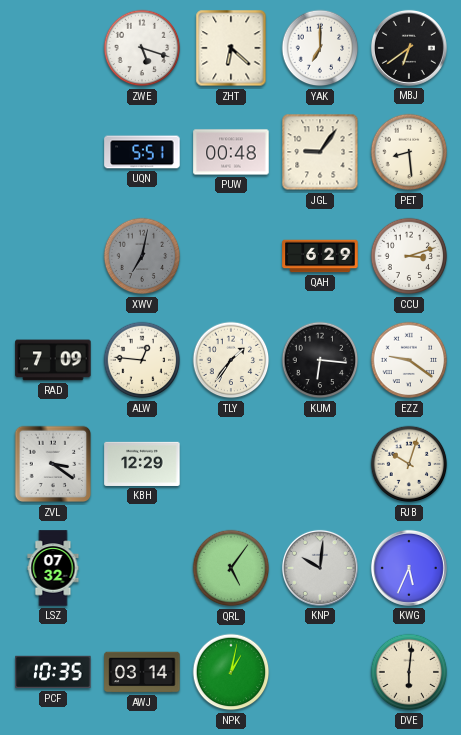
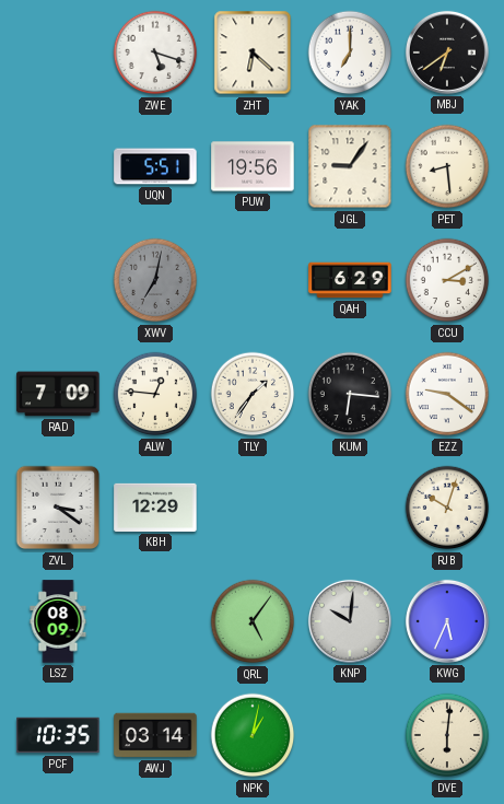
PUW: 00:48 -> 19:56
CCU: 3:12 -> 3:10
LSZ: 07:32 -> 08:09
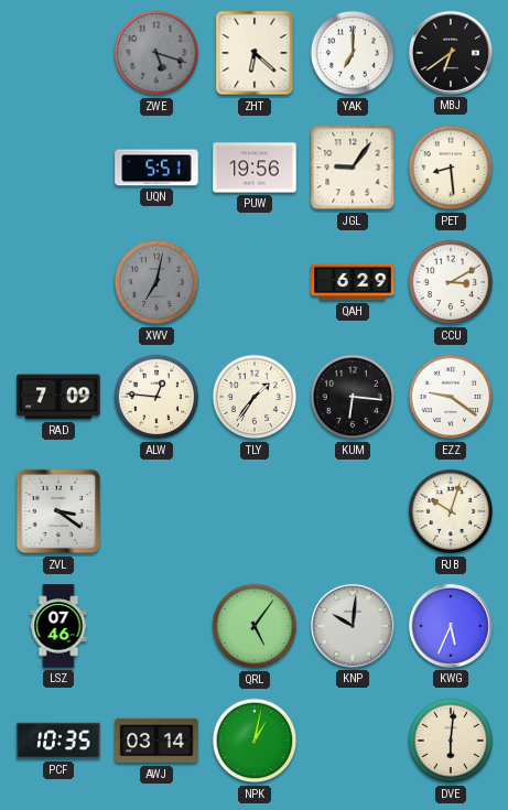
ZWE dial: white -> grey
KBH: 12:29 -> none
LSZ: 08:09 -> 07:46
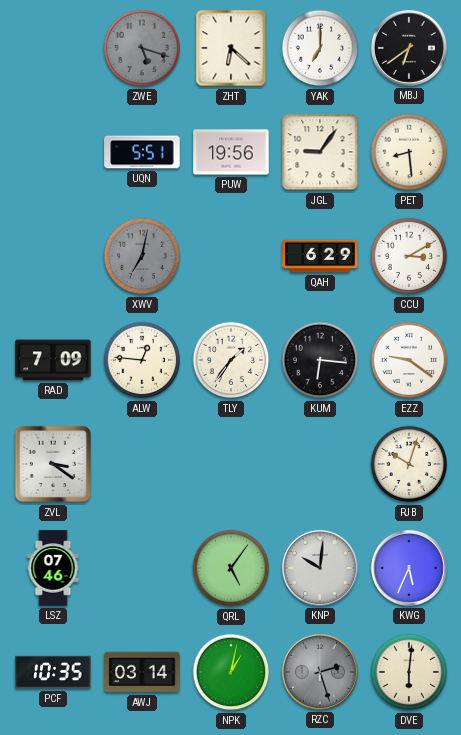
RZC: none -> 2:27
